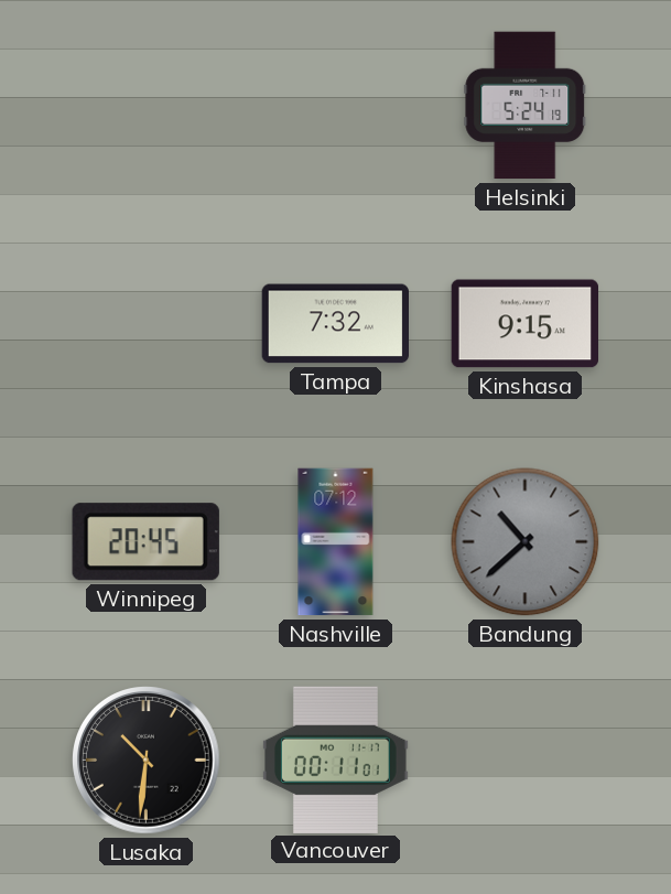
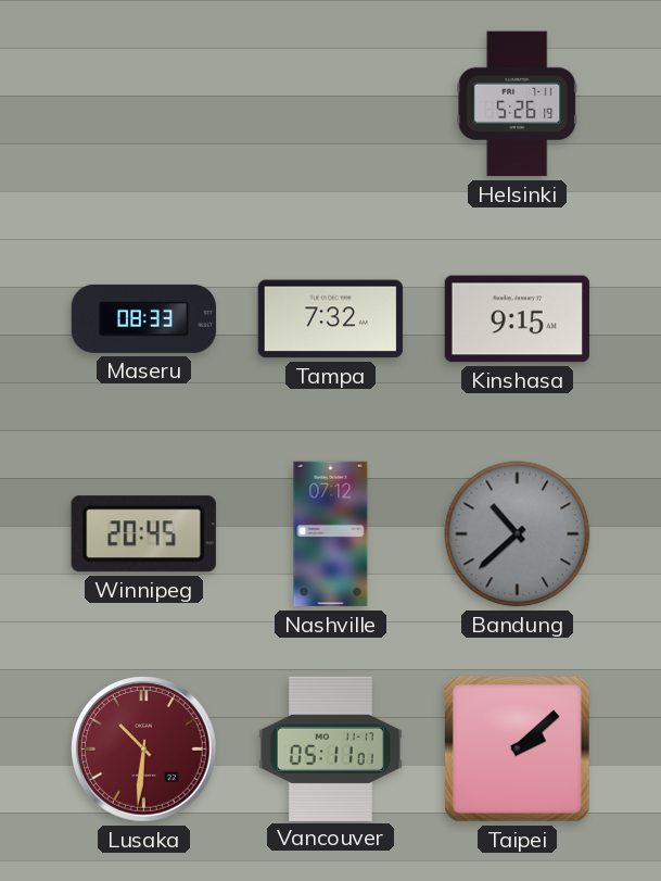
Helsinki: 5:24 -> 5:26
Maseru: none -> 08:33
Lusaka dial: black -> burgundy
Vancouver: 00:11 -> 05:11
Taipei: none -> 2:08
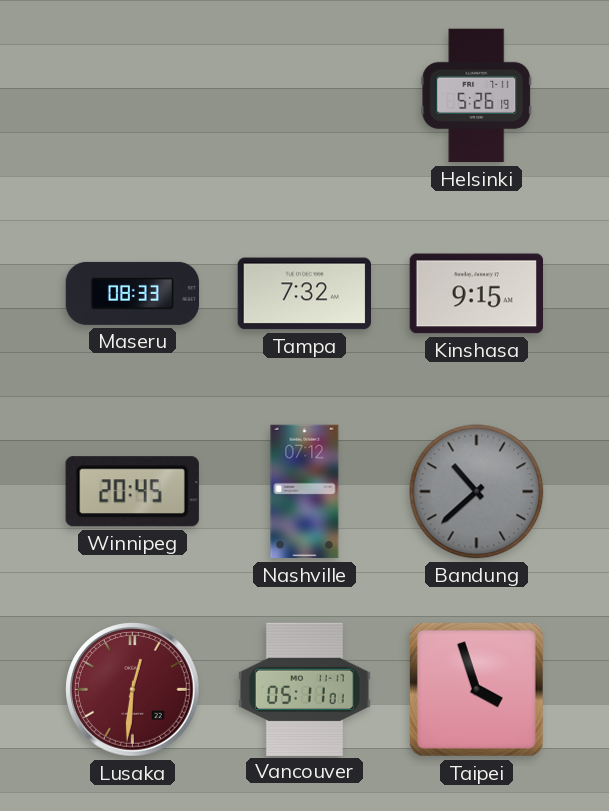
Lusaka: 10:31 -> 12:31
Taipei: 2:08 -> 3:57
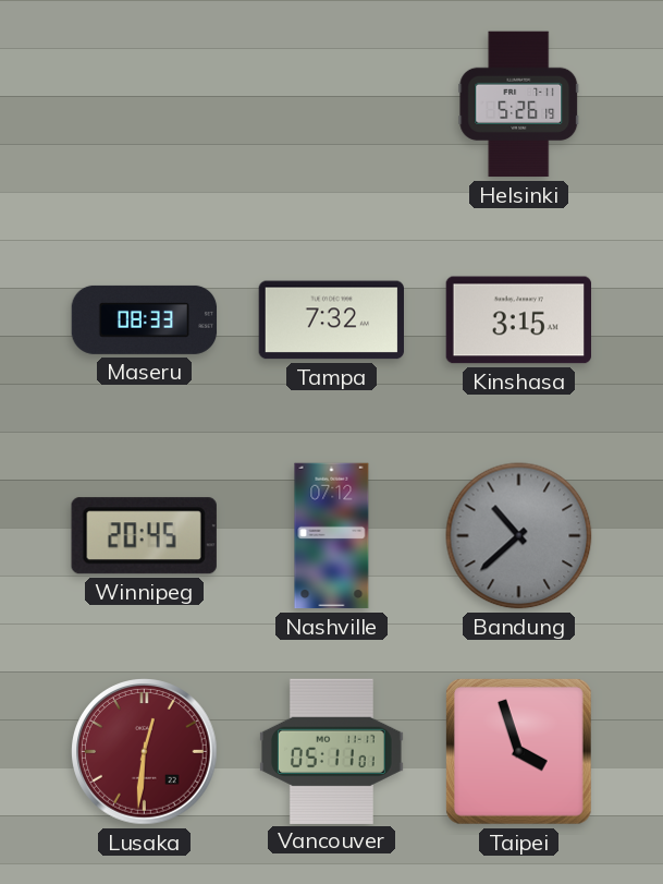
Kinshasa: 9:15 -> 3:15
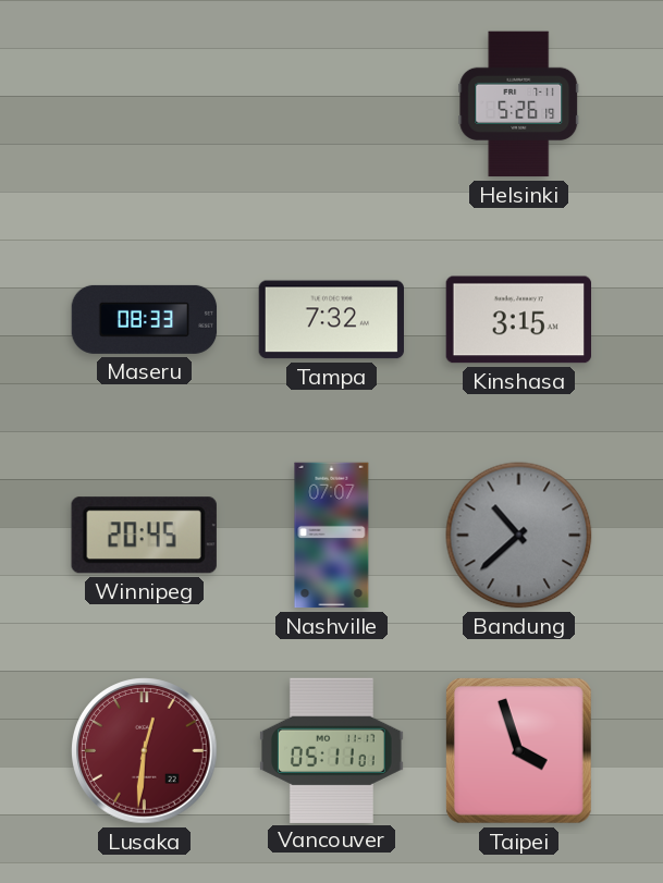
Nashville: 07:12 -> 07:07
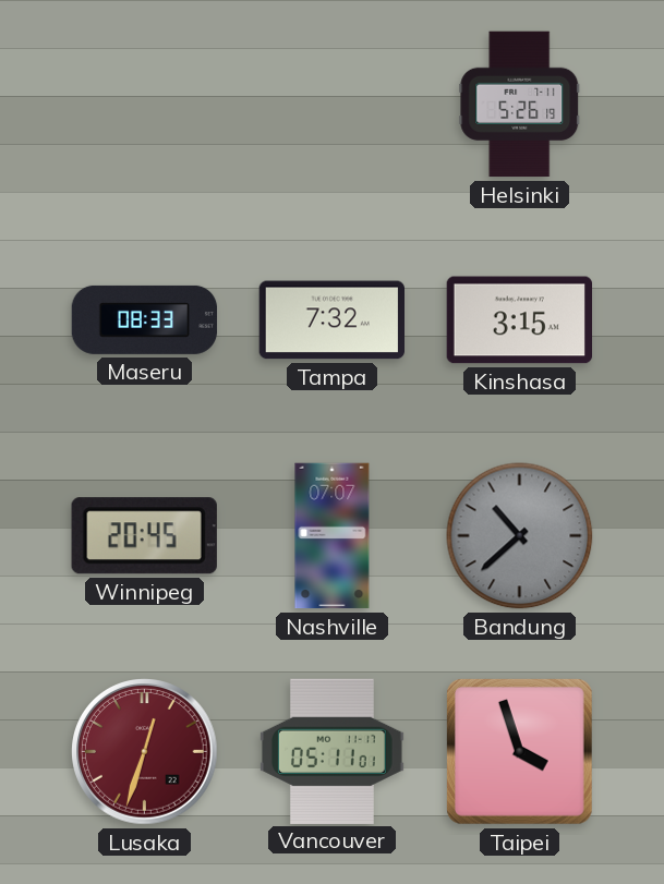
Lusaka: 12:31 -> 12:33
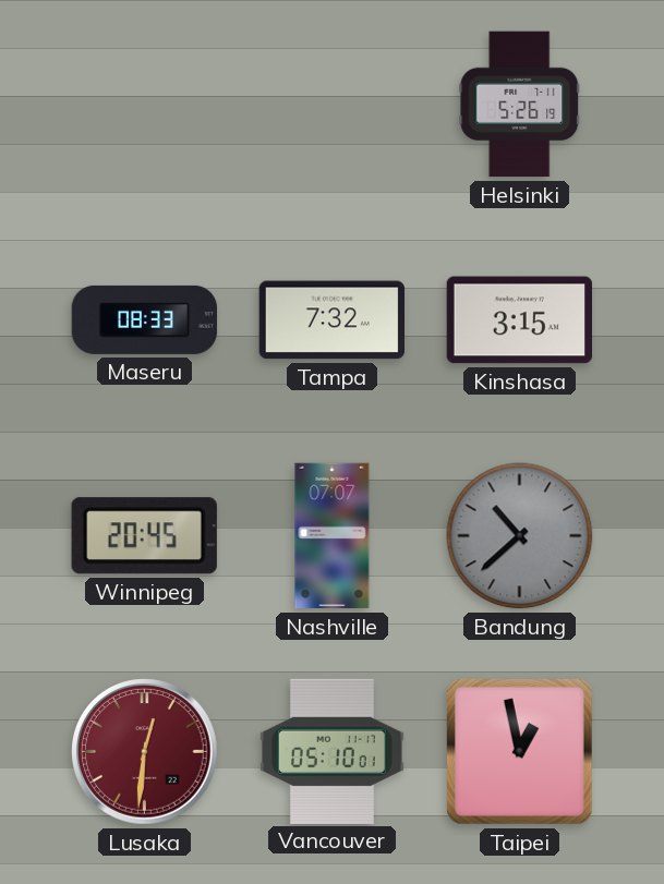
Lusaka: 12:33 -> 12:31
Vancouver: 05:11 -> 05:10
Taipei: 3:57 -> 12:58
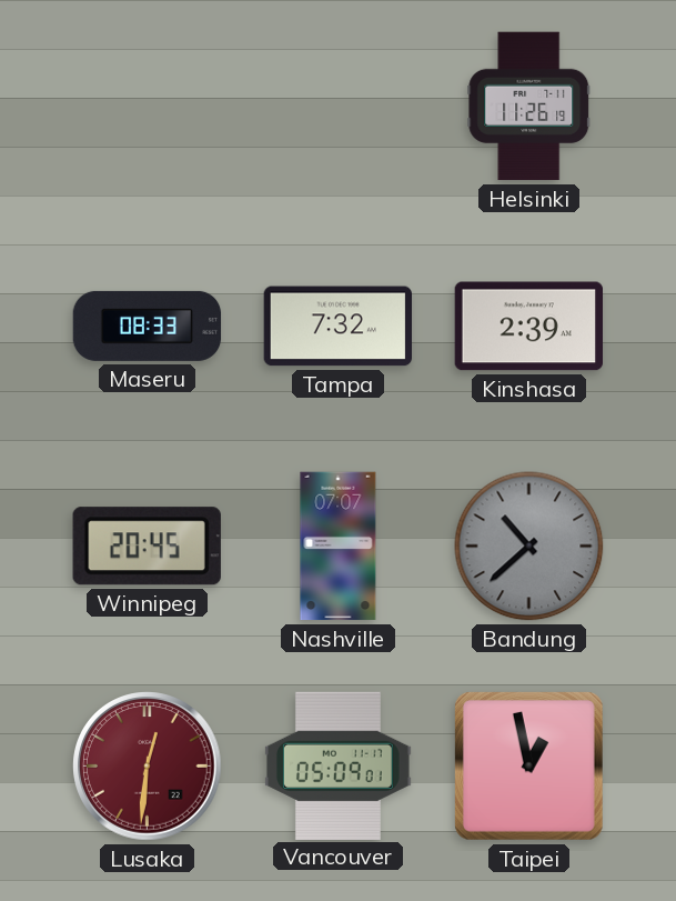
Helsinki: 5:26 -> 11:26
Kinshasa: 3:15 -> 2:39
Vancouver: 05:10 -> 05:09
